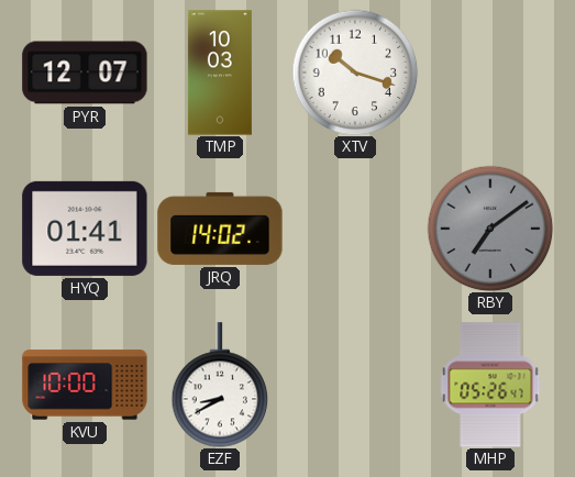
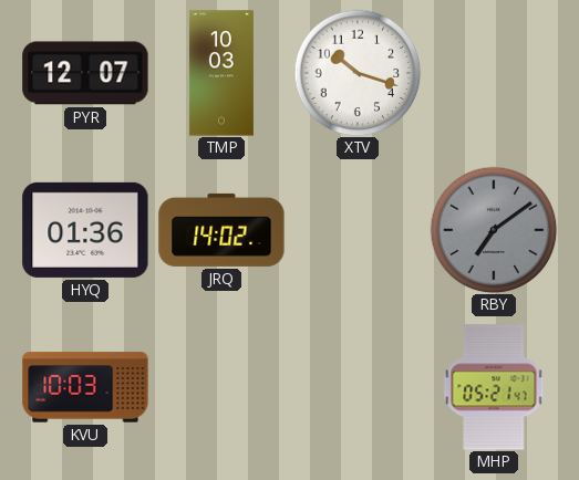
HYQ: 01:41 -> 01:36
KVU: 10:00 -> 10:03
EZF: 8:40 -> none
MHP: 05:26 -> 05:21
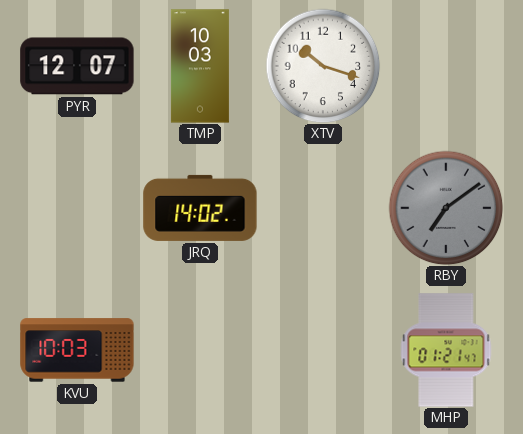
HYQ: 01:36 -> none
MHP: 05:21 -> 01:21
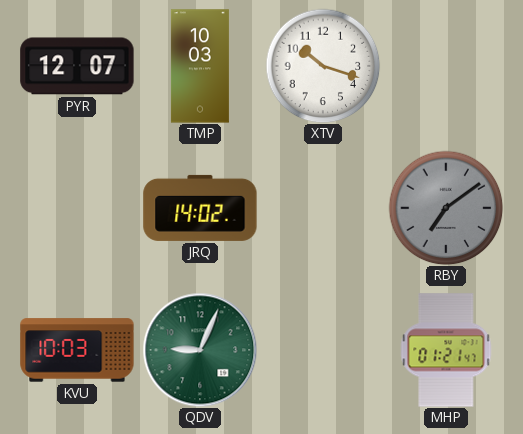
QDV: none -> 9:04
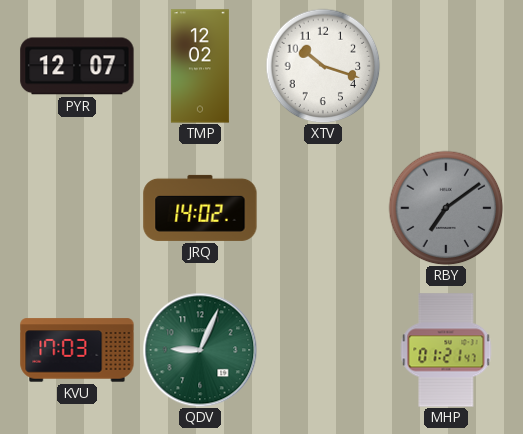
TMP: 10:03 -> 12:02
KVU: 10:03 -> 17:03
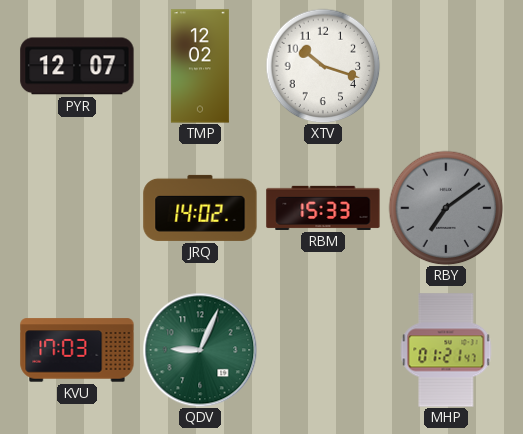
RBM: none -> 15:33
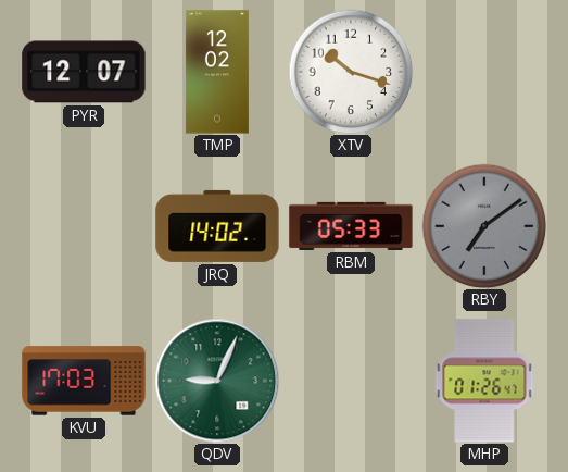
RBM: 15:33 -> 05:33
MHP: 01:21 -> 01:26
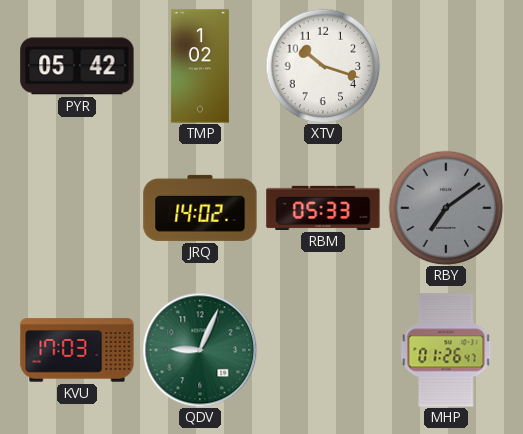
PYR: 12:07 -> 05:42
TMP: 12:02 -> 1:02
